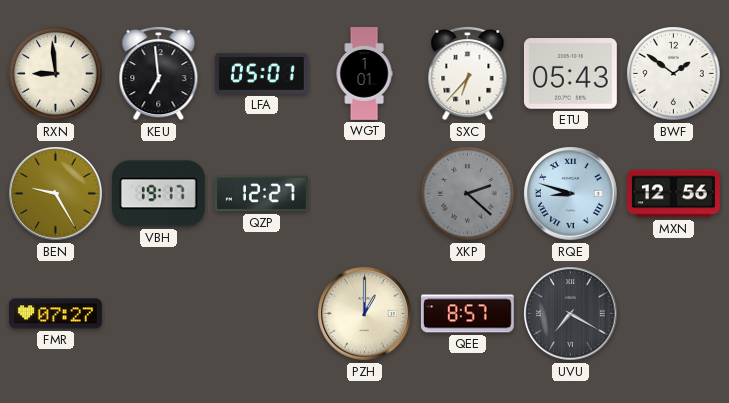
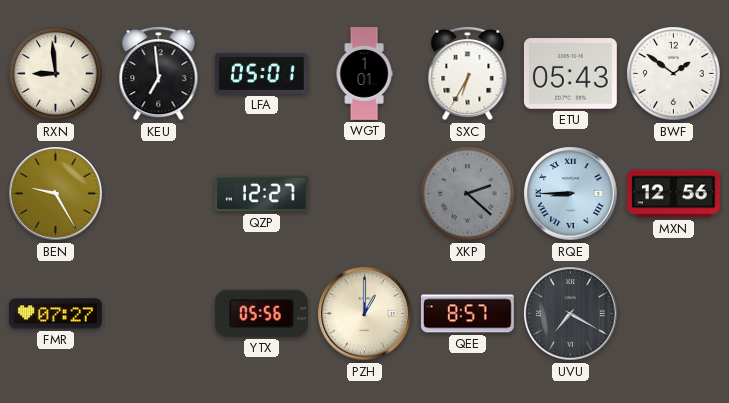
SXC: 6:37 -> 6:35
VBH: 19:17 -> none
RQE: 8:48 -> 8:45
YTX: none -> 05:56
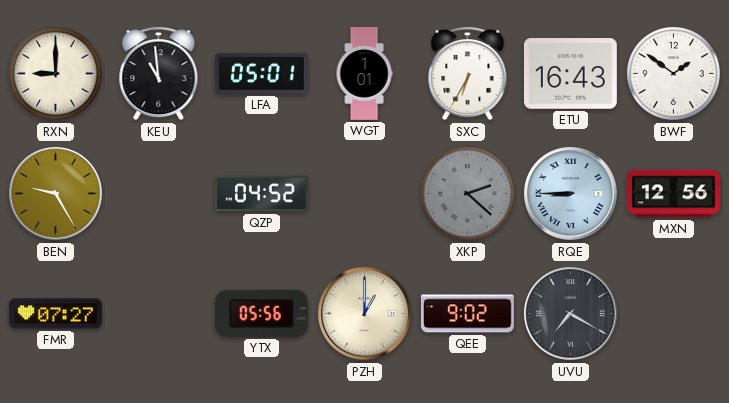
RXN: 8:59 -> 9:00
KEU: 6:59 -> 10:59
ETU: 05:43 -> 16:43
QZP: 12:27 -> 04:52
QEE: 8:57 -> 9:02
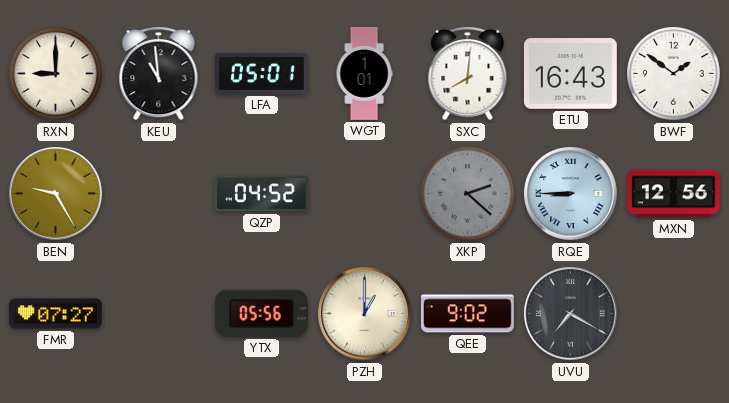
SXC: 6:35 -> 8:01
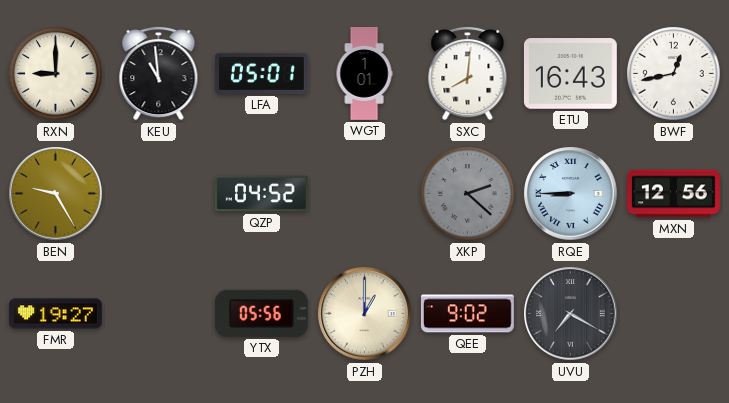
BWF: 1:51 -> 12:43
FMR: 07:27 -> 19:27
